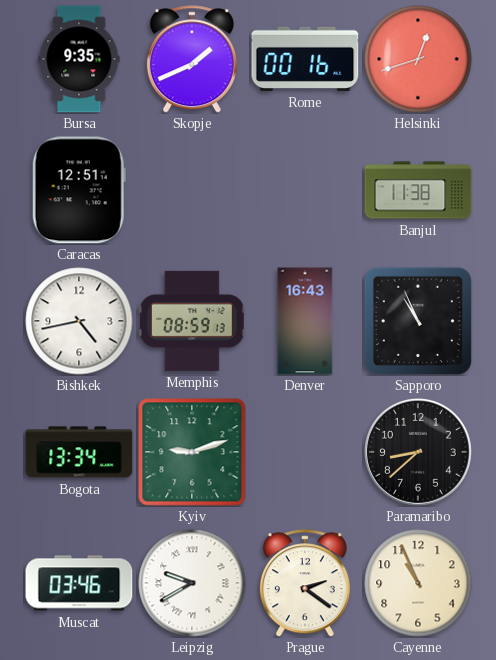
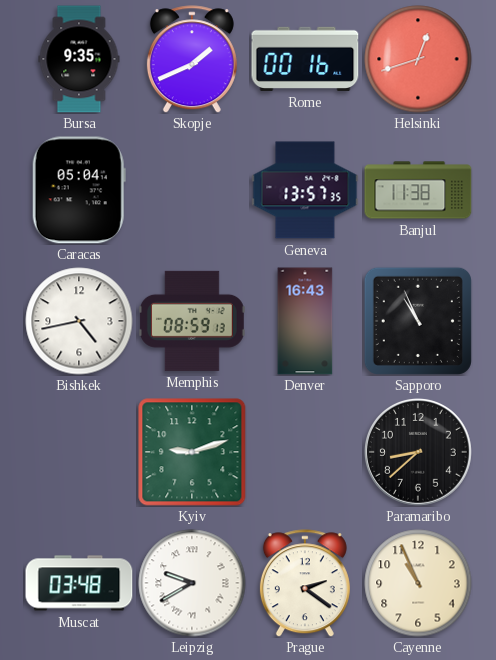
Caracas: 12:51 -> 05:04
Geneva: none -> 13:57
Bogota: 13:34 -> none
Muscat: 03:46 -> 03:48
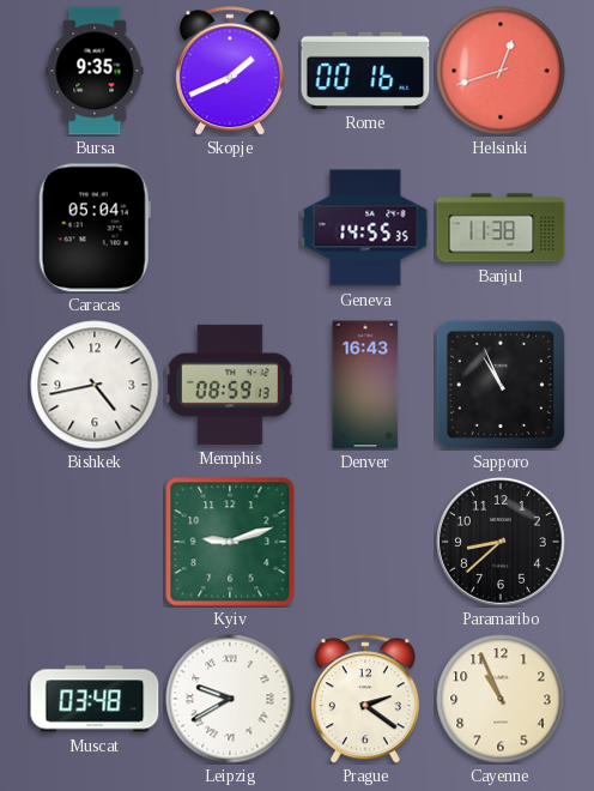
Geneva: 13:57 -> 14:55
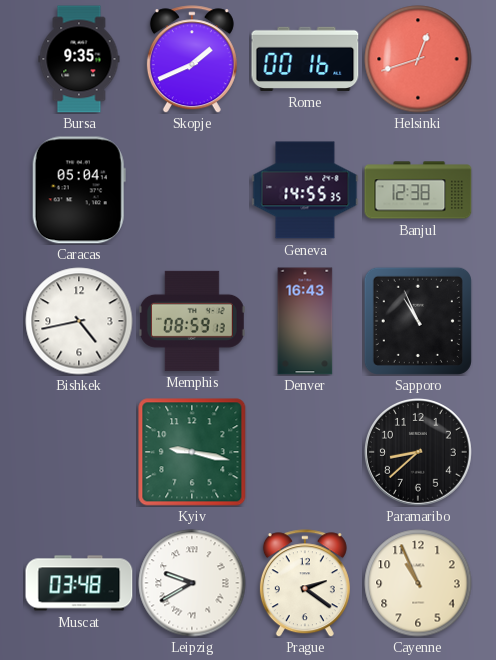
Banjul: 11:38 -> 12:38
Kyiv: 9:12 -> 9:17
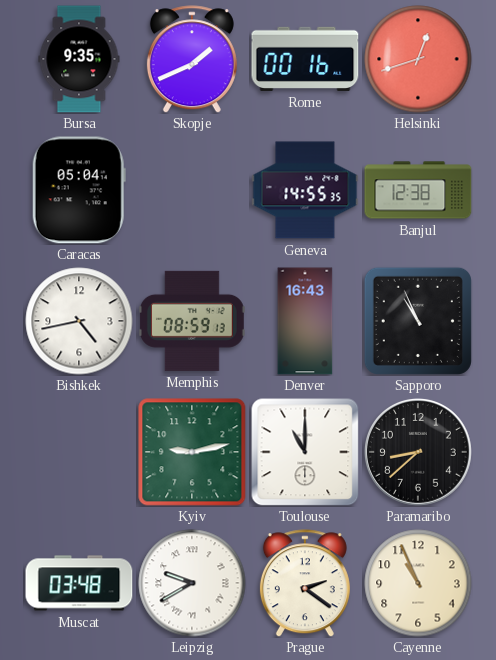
Kyiv: 9:17 -> 9:13
Toulouse: none -> 11:00
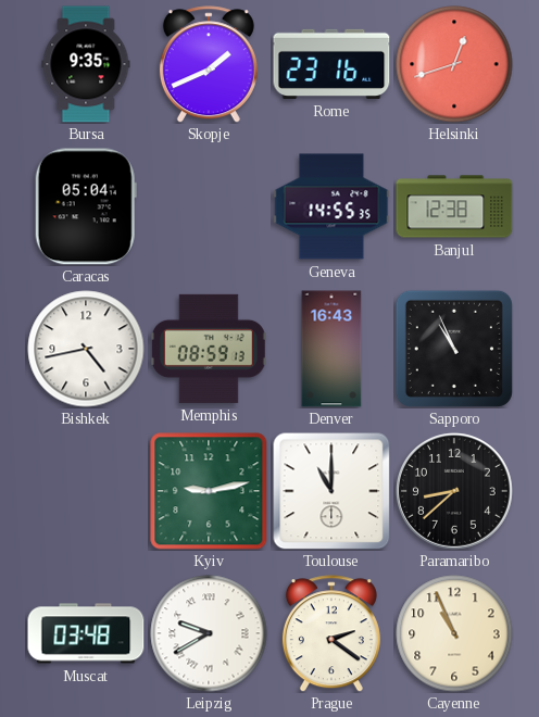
Rome: 00:16 -> 23:16
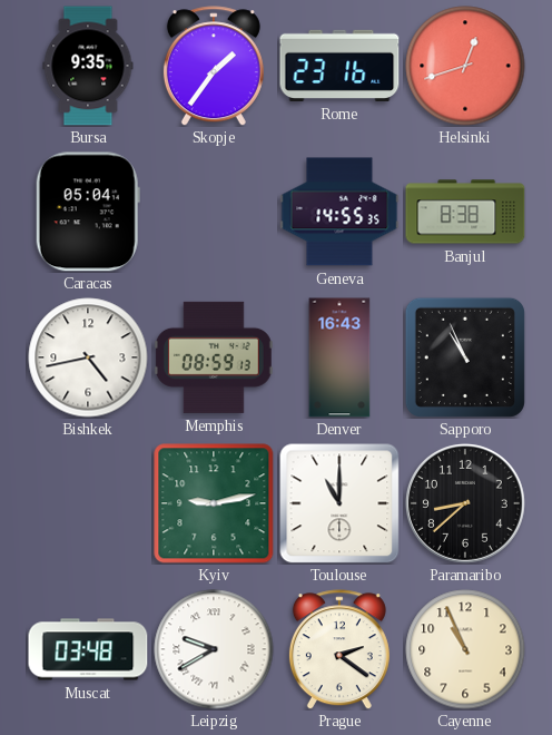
Skopje: 1:41 -> 1:36
Banjul: 12:38 -> 8:38
